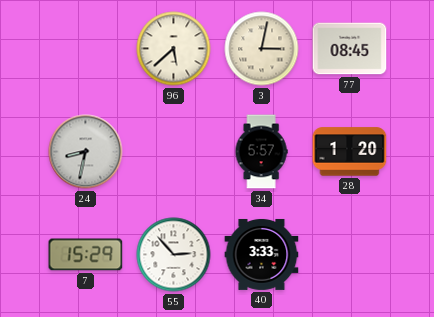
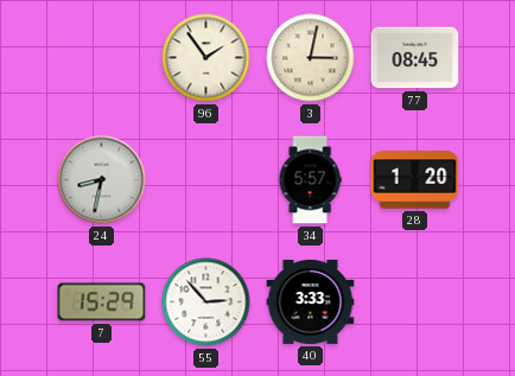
96: 5:38 -> 1:54
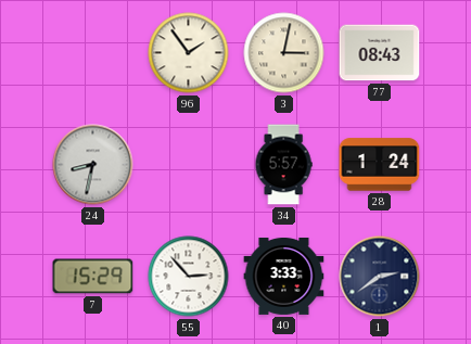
77: 08:45 -> 08:43
28: 1:20 -> 1:24
1: none -> 2:39
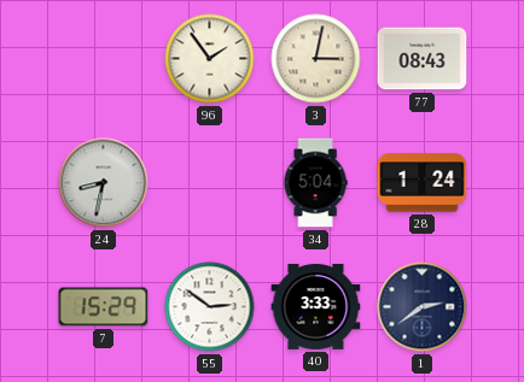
34: 5:57 -> 5:04
55: 2:53 -> 2:51
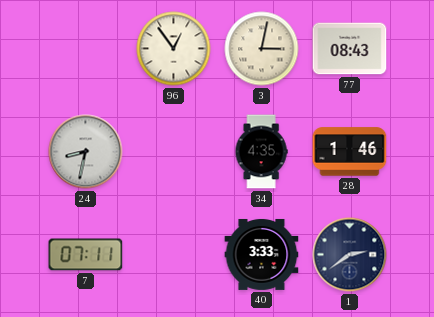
96: 1:54 -> 12:54
34: 5:04 -> 4:35
28: 1:24 -> 1:46
7: 15:29 -> 07:11
55: 2:51 -> none
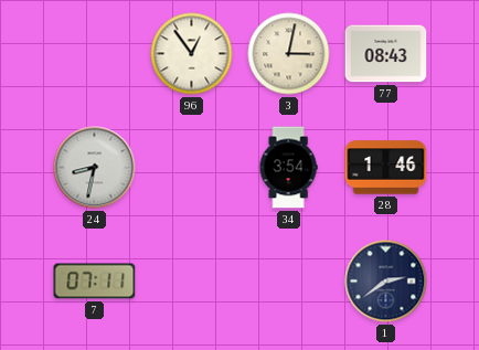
34: 4:35 -> 3:54
40: 3:33 -> none
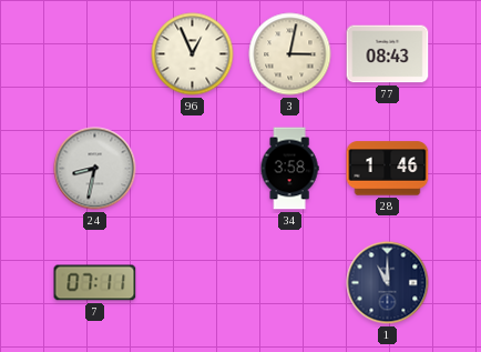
96: 12:54 -> 12:56
34: 3:54 -> 3:58
1: 2:39 -> 11:00
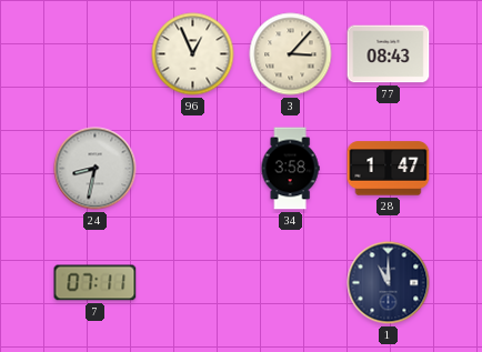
3: 3:02 -> 3:07
28: 1:46 -> 1:47
